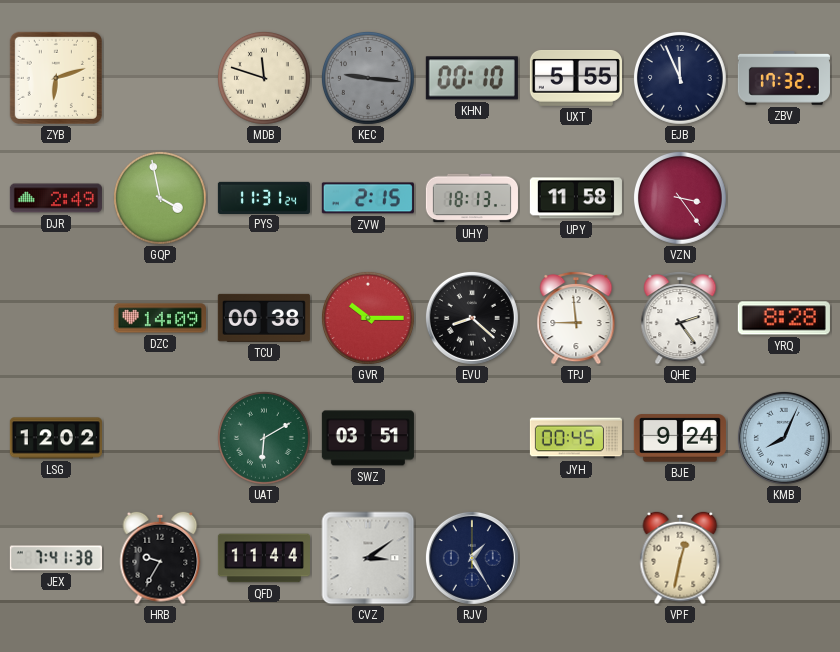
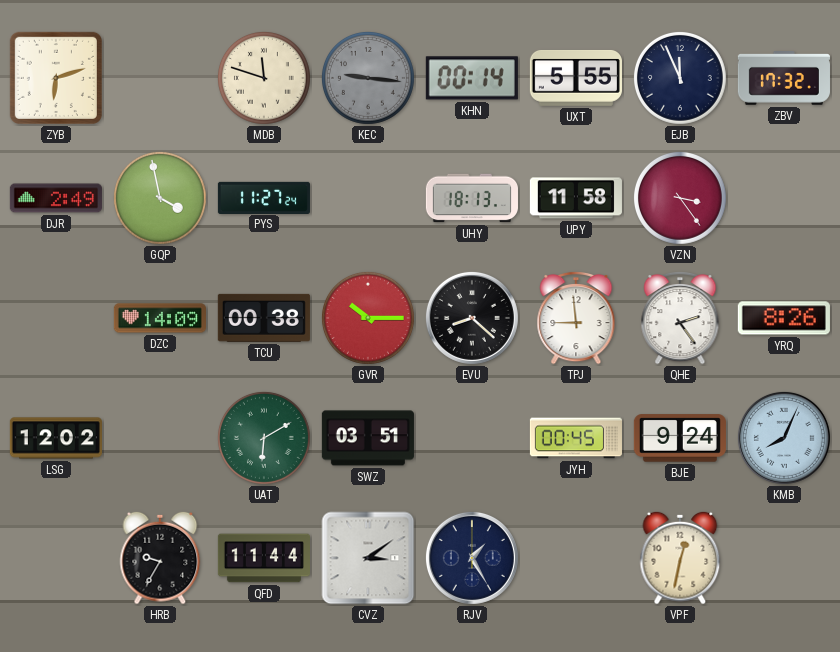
KHN: 00:10 -> 00:14
PYS: 11:31 -> 11:27
ZVW: 2:15 -> none
YRQ: 8:28 -> 8:26
JEX: 7:41 -> none
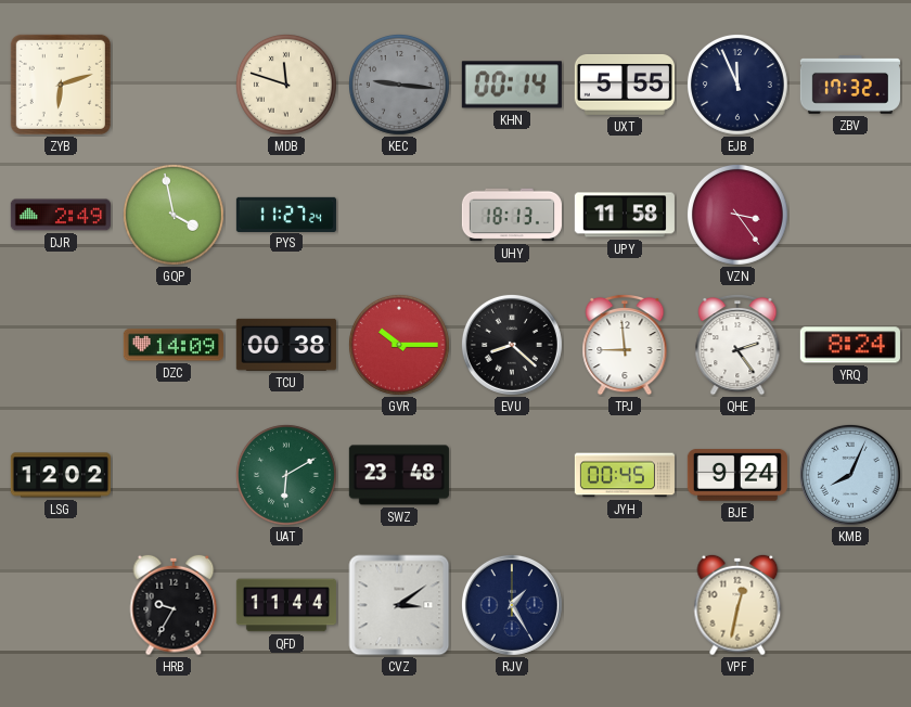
YRQ: 8:26 -> 8:24
SWZ: 03:51 -> 23:48
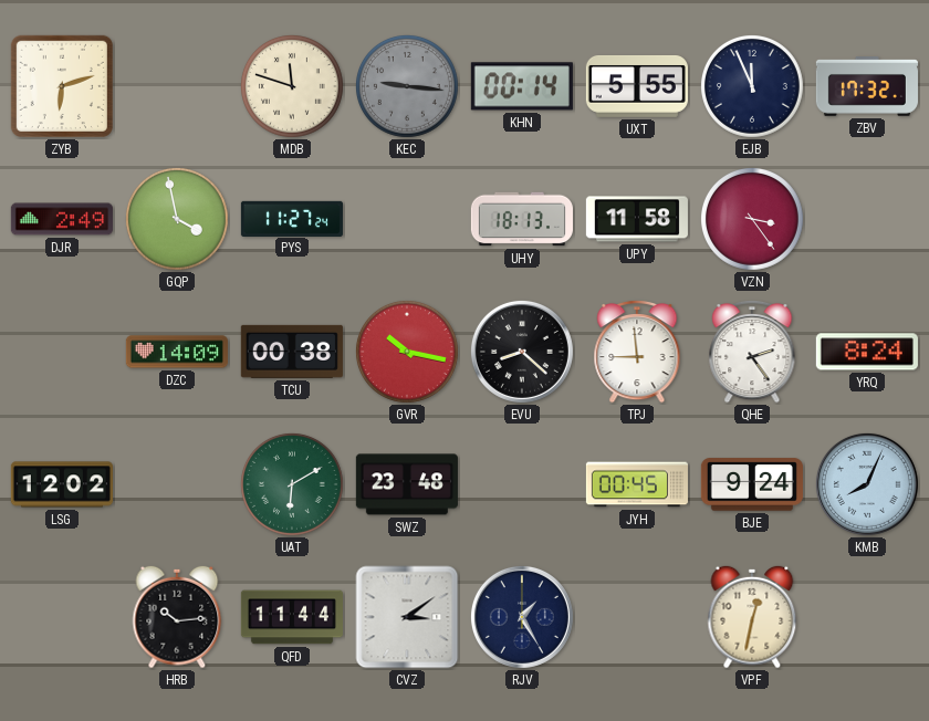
GVR: 10:15 -> 10:17
HRB: 9:35 -> 10:14
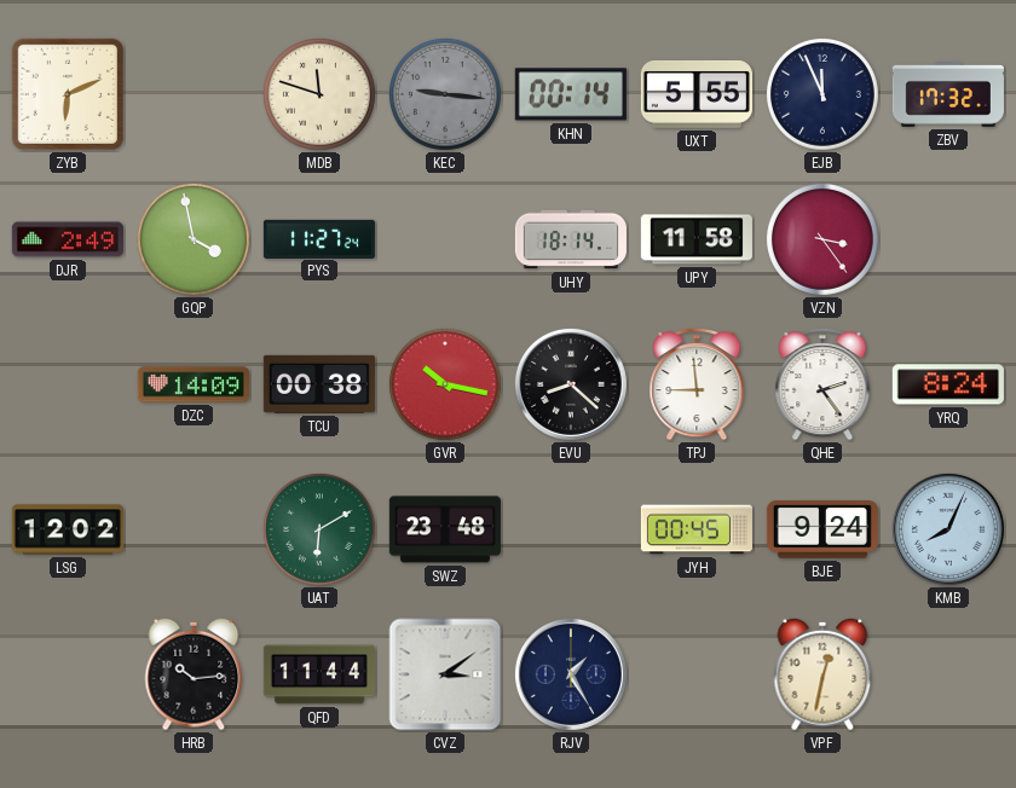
ZYB: 6:12 -> 6:11
UHY: 18:13 -> 18:14
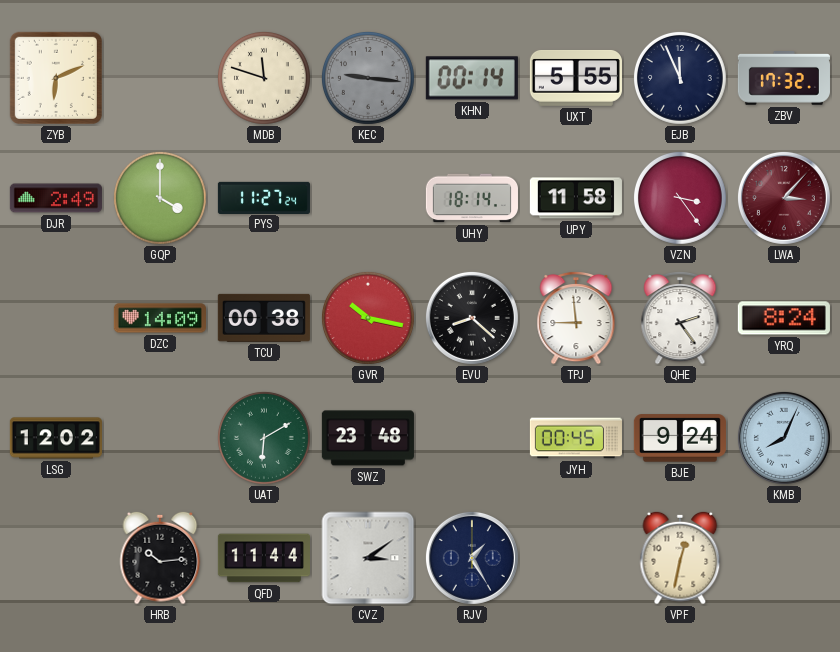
GQP: 3:58 -> 4:00
LWA: none -> 3:07
